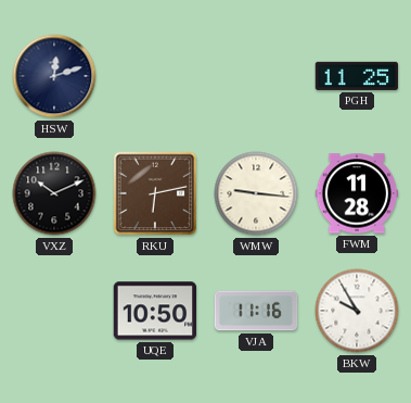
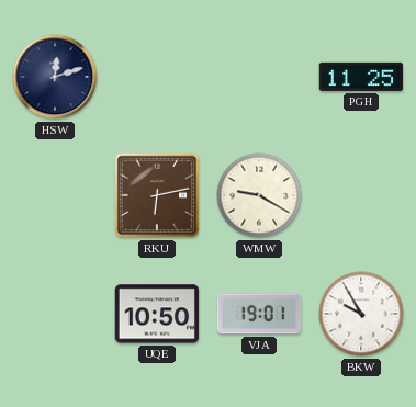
VXZ: 10:11 -> none
WMW: 9:16 -> 9:20
FWM: 11:28 -> none
VJA: 11:16 -> 19:01
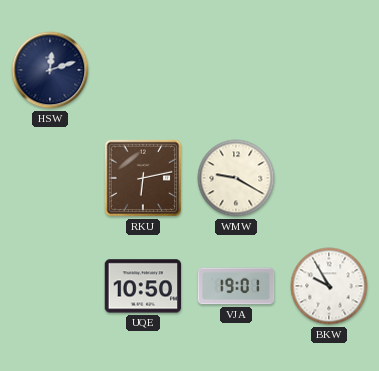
PGH: 11:25 -> none
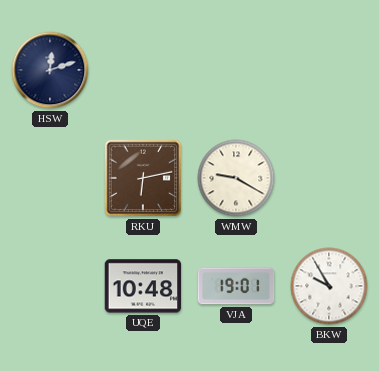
UQE: 10:50 -> 10:48
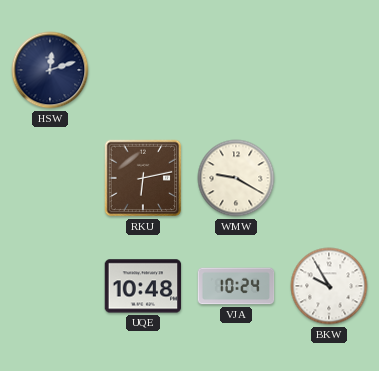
VJA: 19:01 -> 10:24
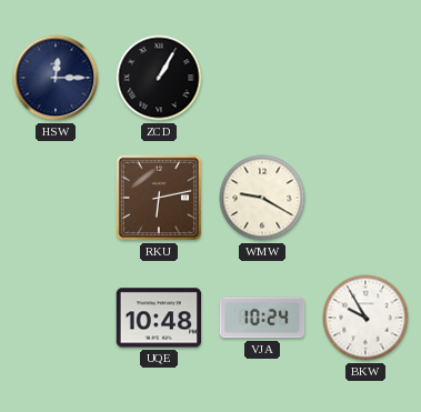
HSW: 12:12 -> 12:15
ZCD: none -> 1:05
